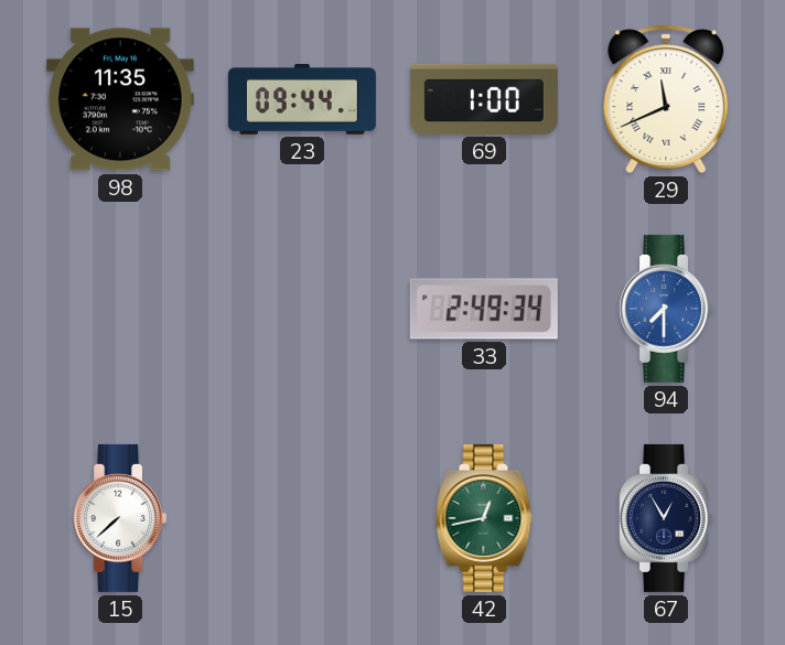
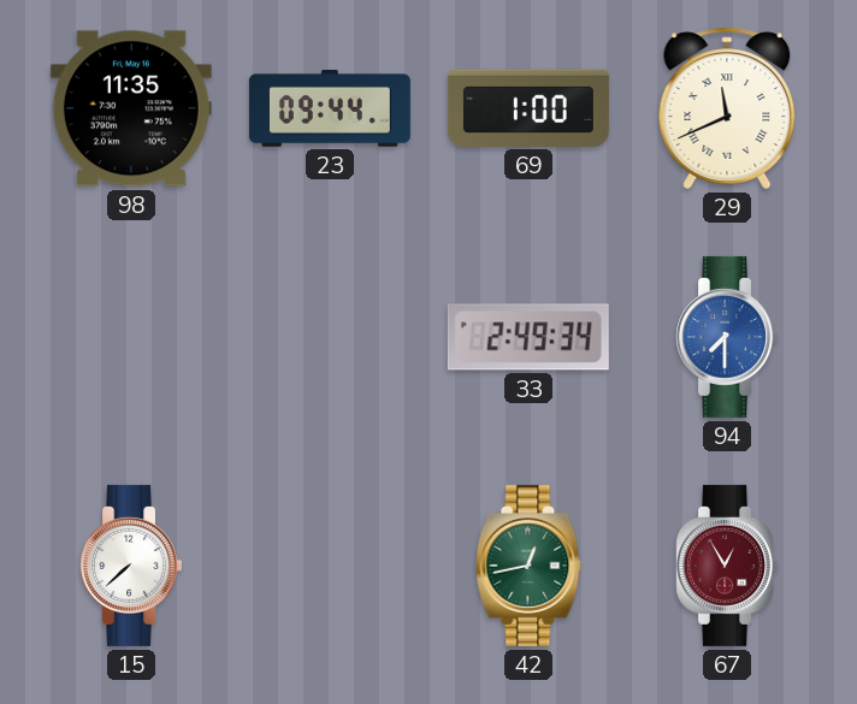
67 dial: navy -> burgundy
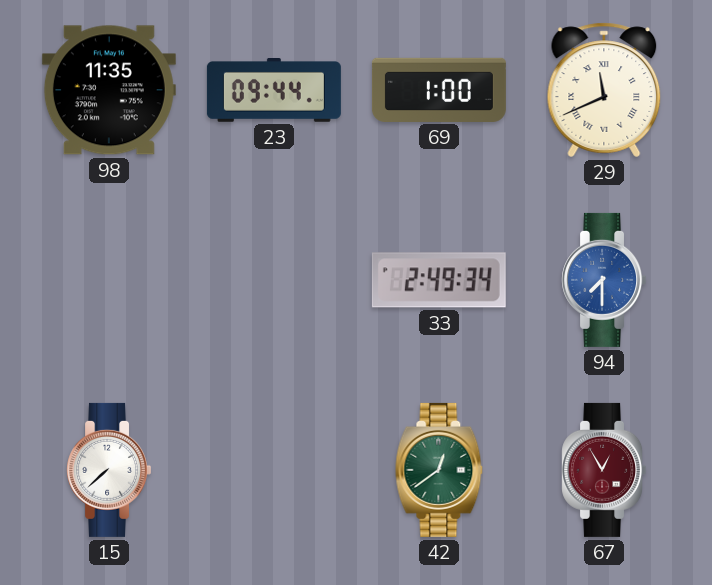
42: 12:43 -> 12:39
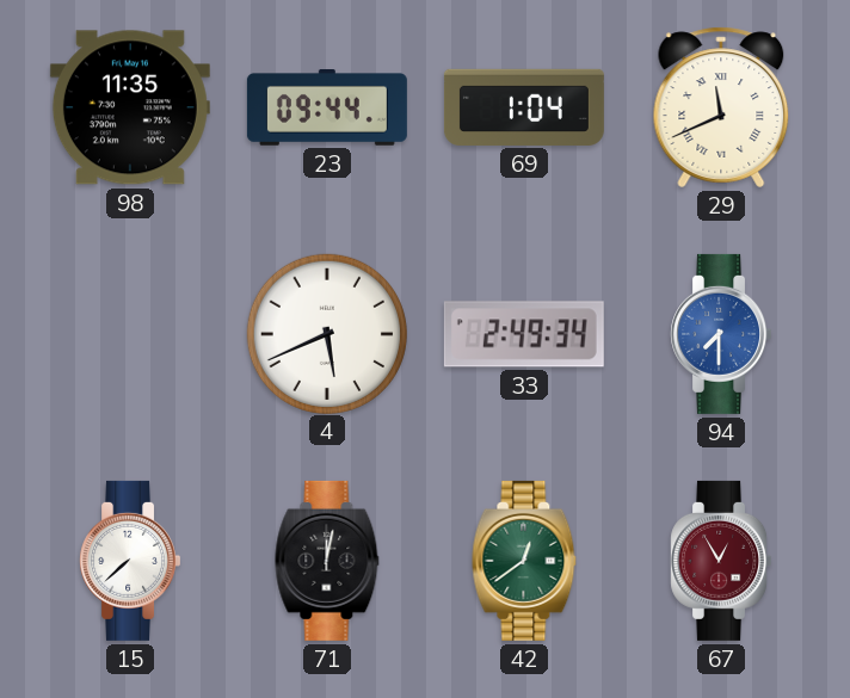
69: 1:00 -> 1:04
4: none -> 5:41
71: none -> 12:02
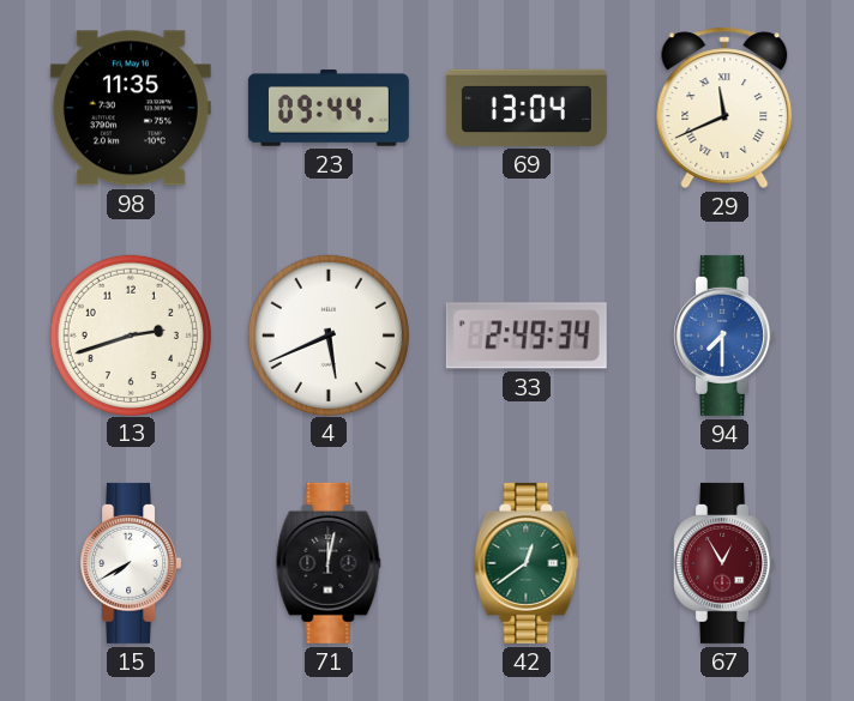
69: 1:04 -> 13:04
13: none -> 2:42
15: 7:38 -> 7:40
